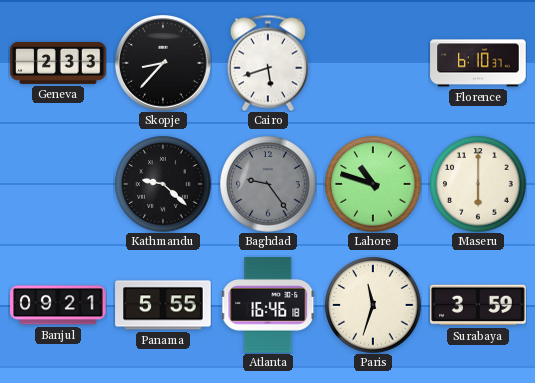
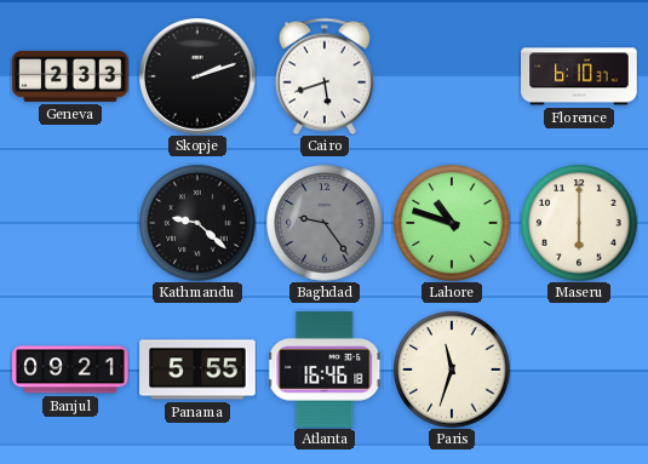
Skopje: 8:37 -> 2:12
Surabaya: 3:59 -> none
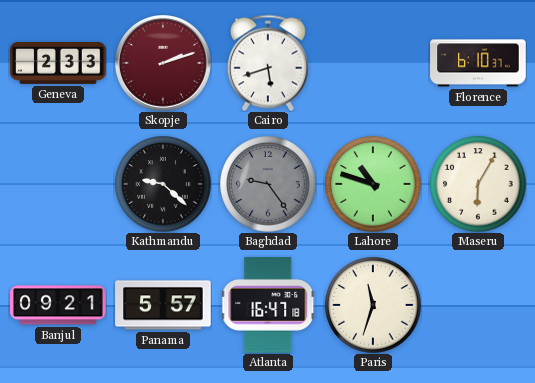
Skopje dial: black -> burgundy
Maseru: 6:00 -> 6:05
Panama: 5:55 -> 5:57
Atlanta: 16:46 -> 16:47
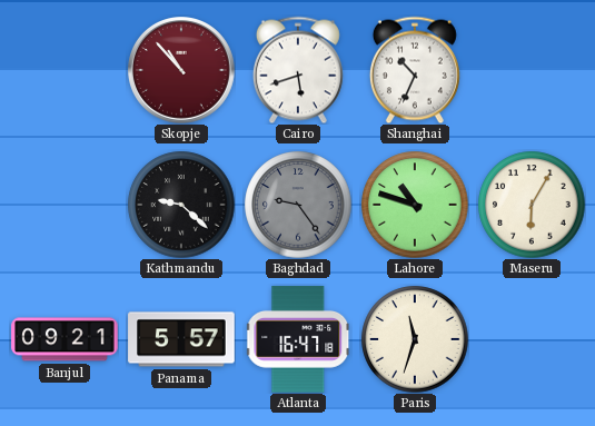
Geneva: 2:33 -> none
Skopje: 2:12 -> 10:53
Shanghai: none -> 10:34
Florence: 6:10 -> none
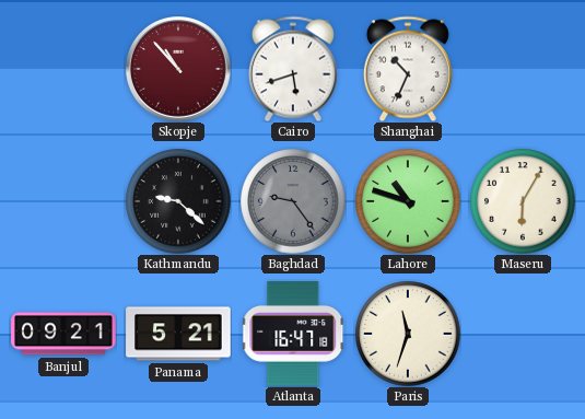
Panama: 5:57 -> 5:21
